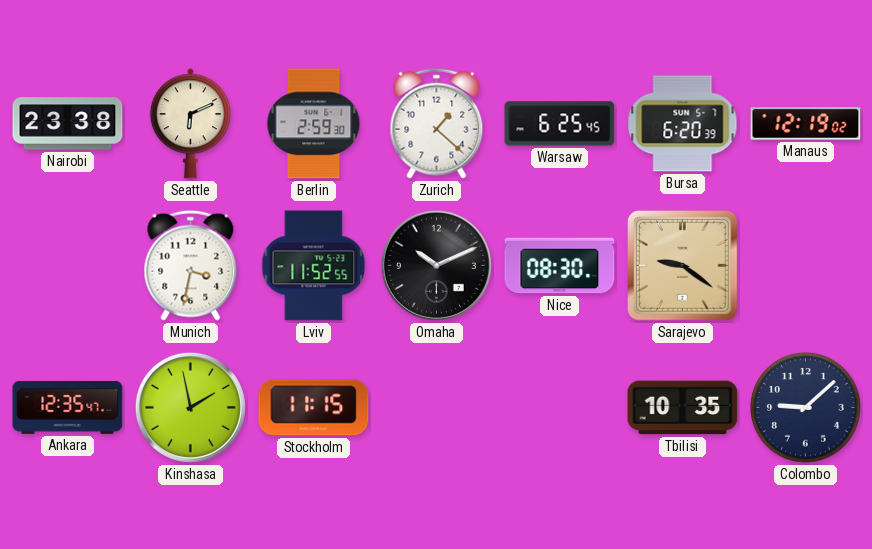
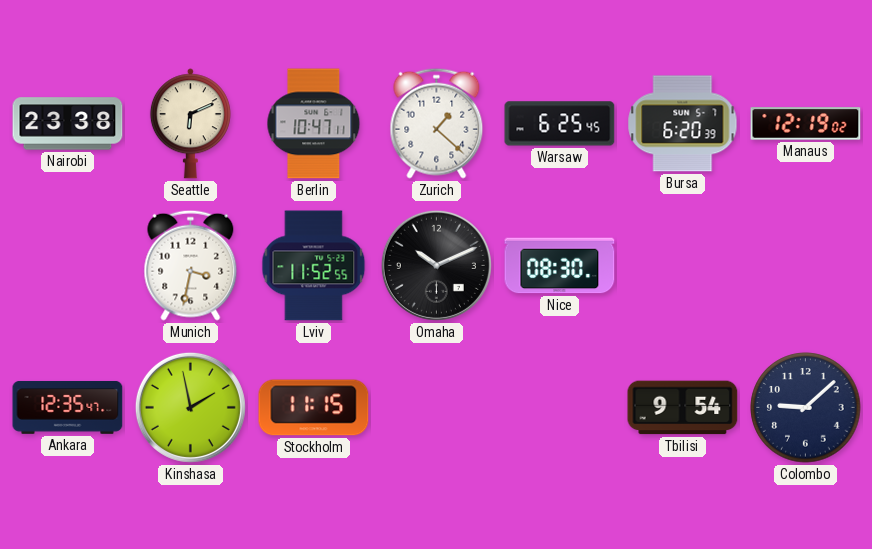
Berlin: 2:59 -> 10:47
Sarajevo: 9:21 -> none
Tbilisi: 10:35 -> 9:54
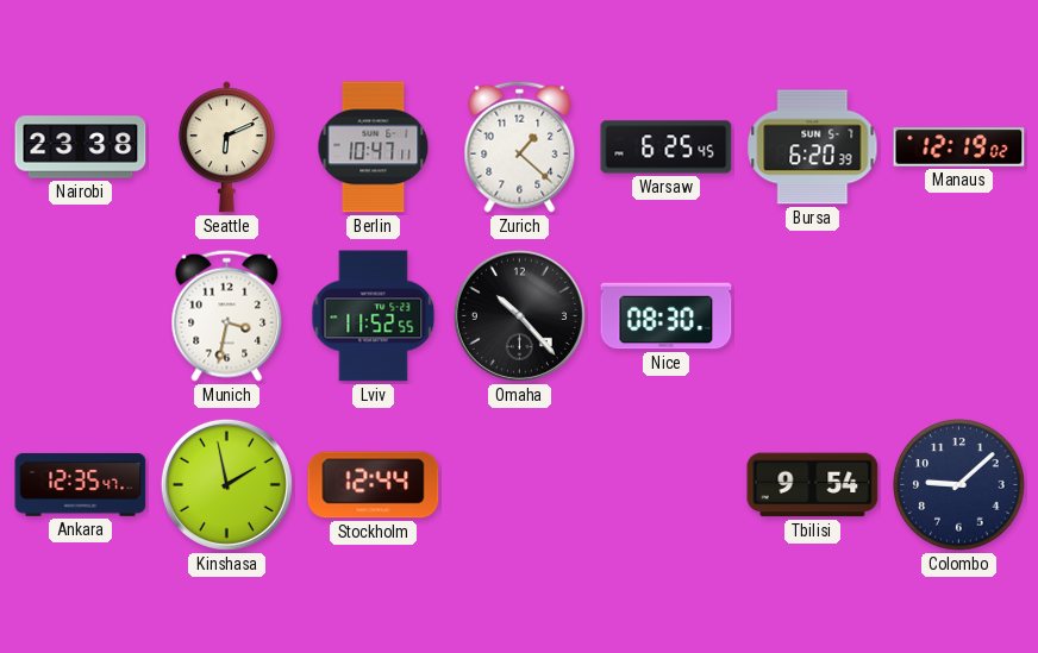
Omaha: 10:11 -> 10:23
Stockholm: 11:15 -> 12:44
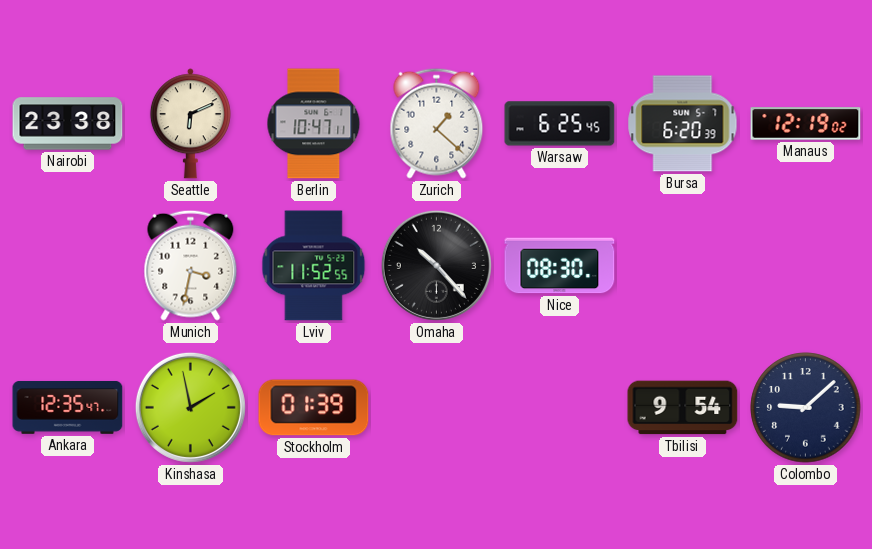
Stockholm: 12:44 -> 01:39
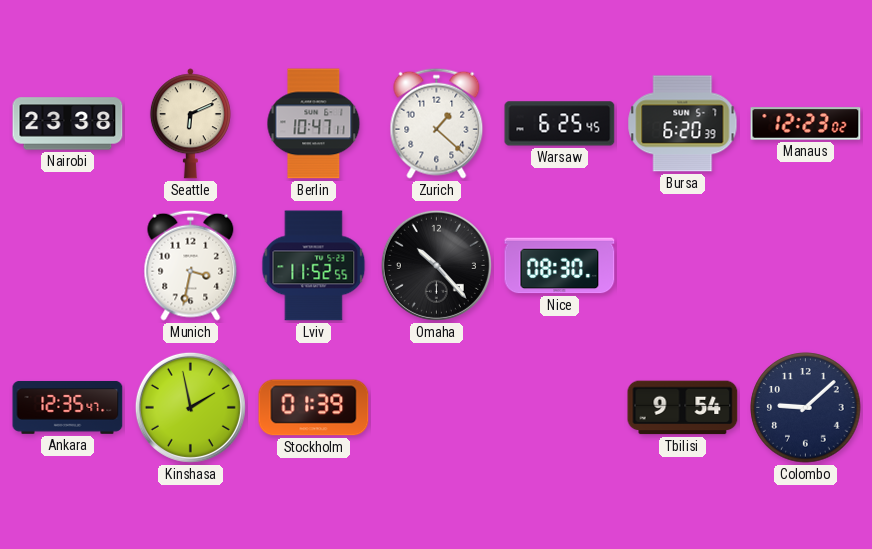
Manaus: 12:19 -> 12:23
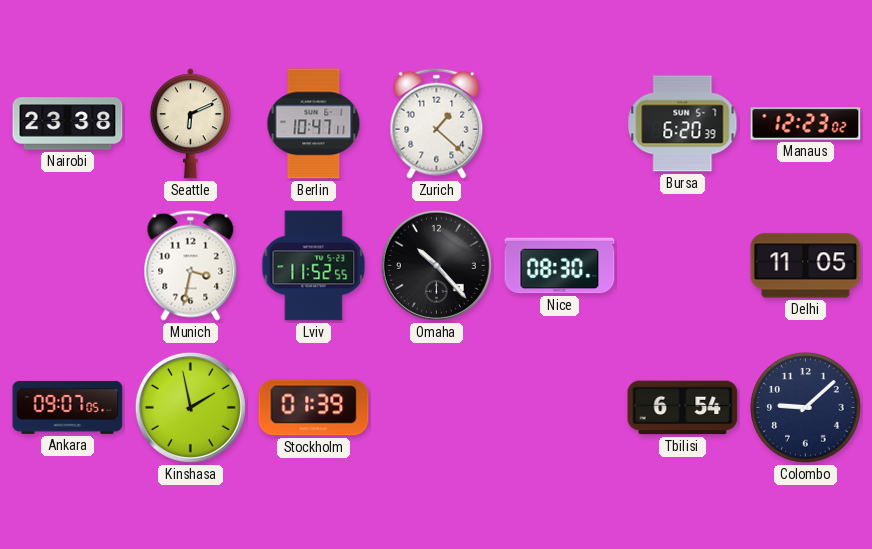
Warsaw: 6:25 -> none
Delhi: none -> 11:05
Ankara: 12:35 -> 09:07
Tbilisi: 9:54 -> 6:54
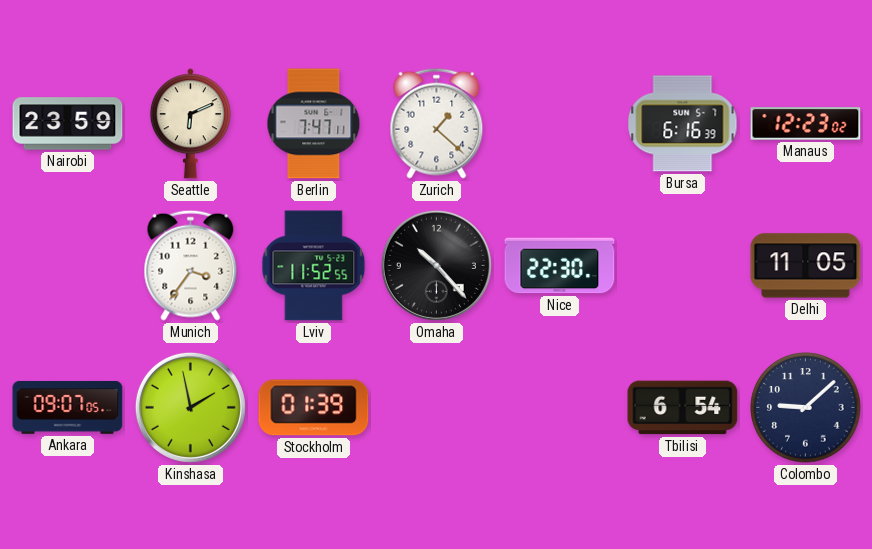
Nairobi: 23:38 -> 23:59
Berlin: 10:47 -> 7:47
Bursa: 6:20 -> 6:16
Munich: 3:32 -> 3:36
Nice: 08:30 -> 22:30
